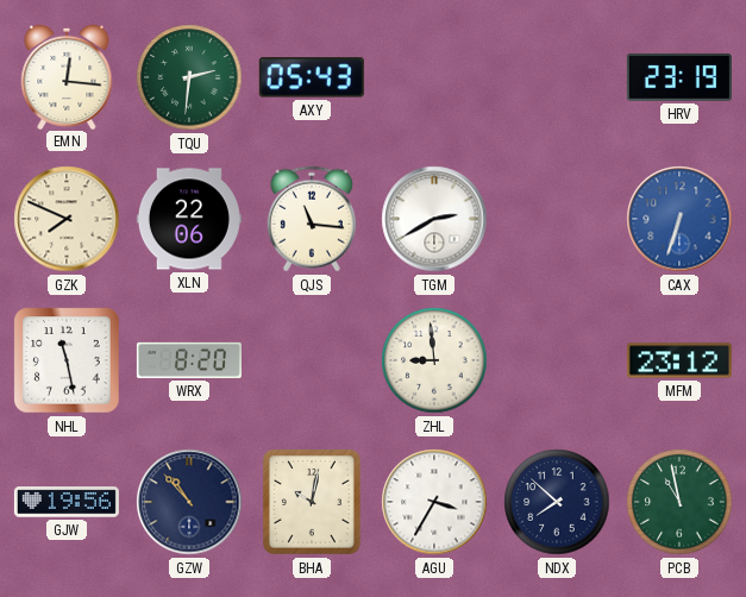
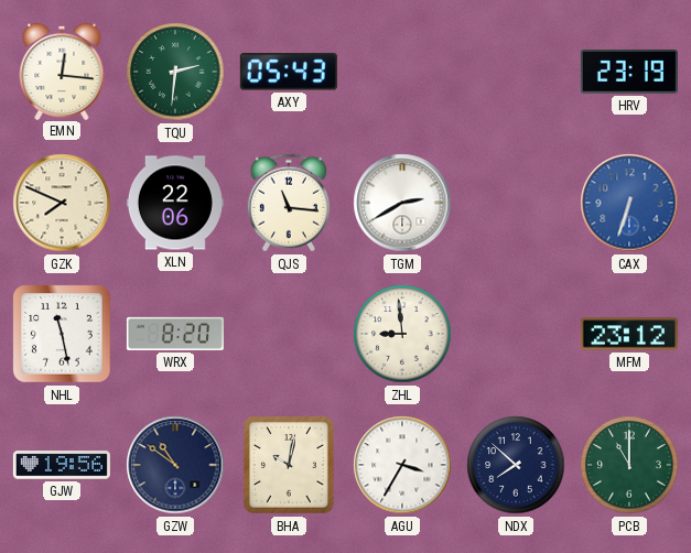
GZW: 10:53 -> 10:51
PCB: 10:58 -> 11:00
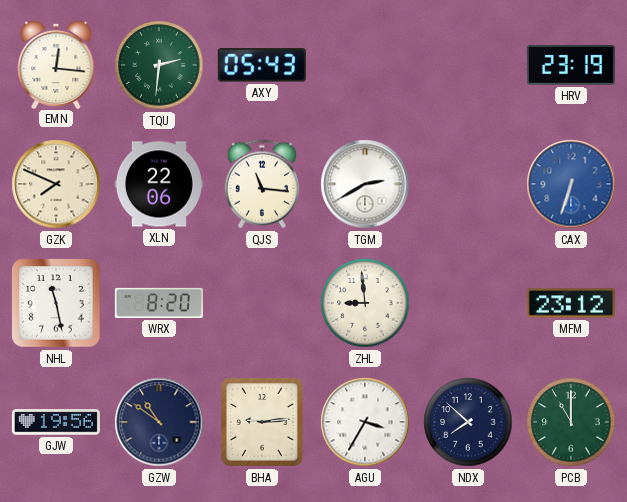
BHA: 10:02 -> 9:14
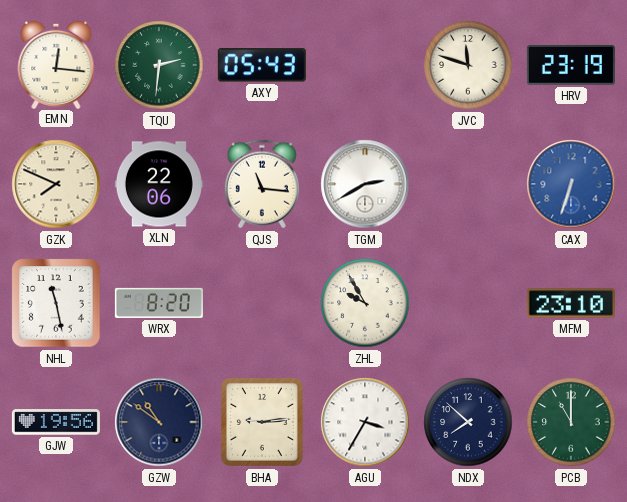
JVC: none -> 11:48
ZHL: 8:59 -> 9:55
MFM: 23:12 -> 23:10
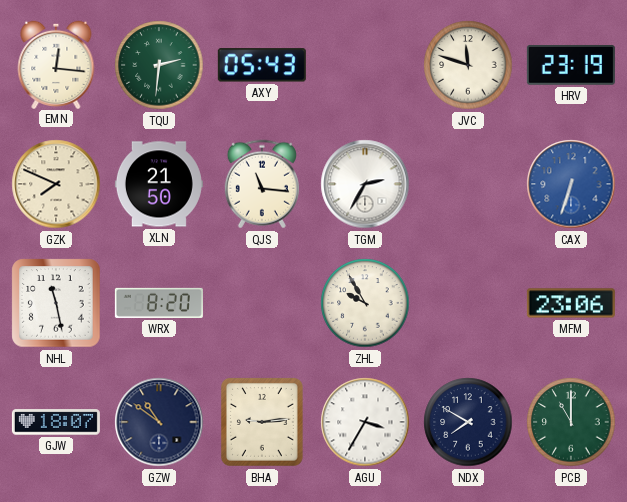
XLN: 22:06 -> 21:50
TGM: 2:40 -> 2:35
MFM: 23:10 -> 23:06
GJW: 19:56 -> 18:07
NDX: 7:52 -> 7:50
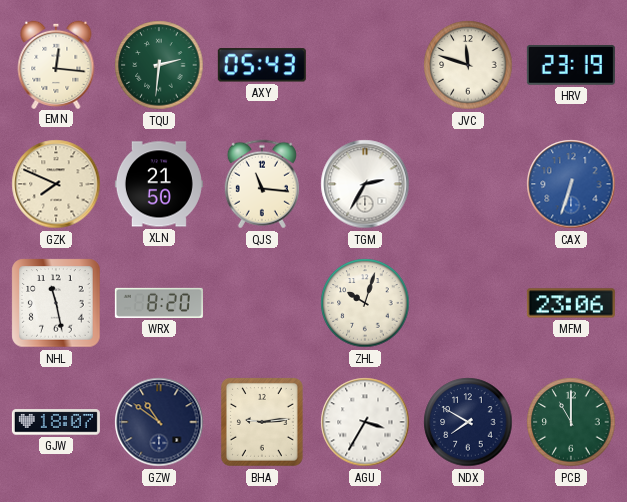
ZHL: 9:55 -> 10:03
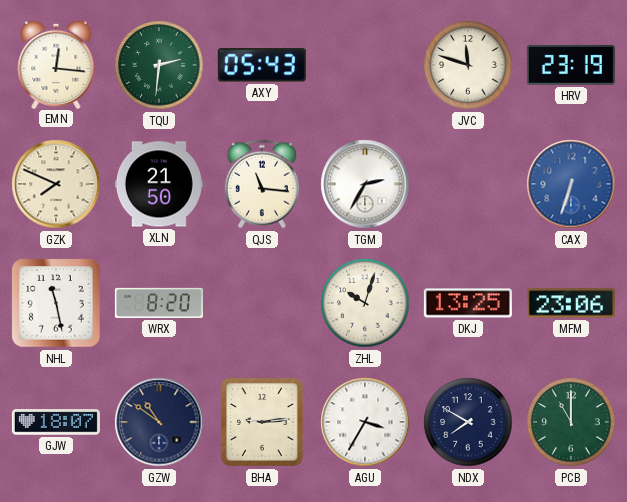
DKJ: none -> 13:25
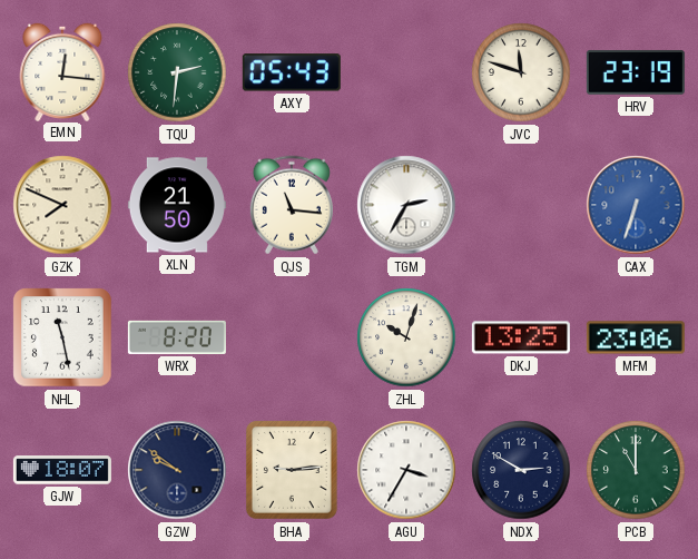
GZW: 10:51 -> 9:51
NDX: 7:50 -> 2:50
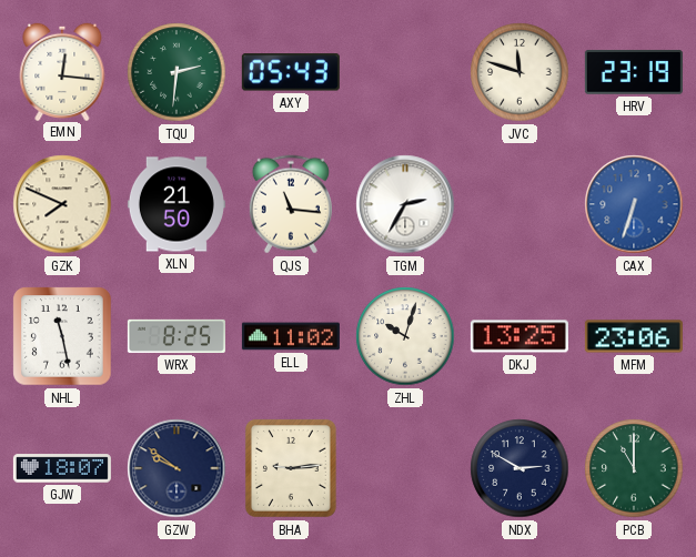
WRX: 8:20 -> 8:25
ELL: none -> 11:02
AGU: 3:35 -> none
